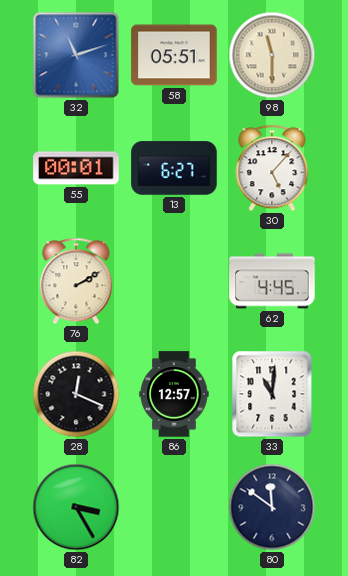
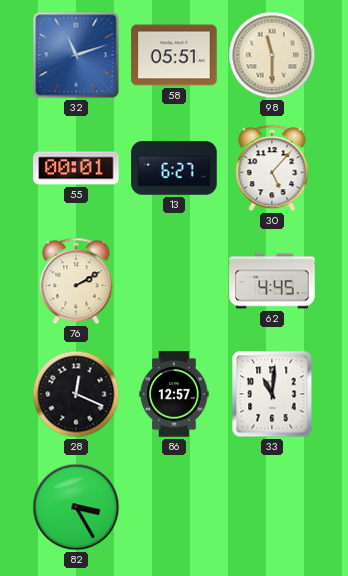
80: 11:51 -> none
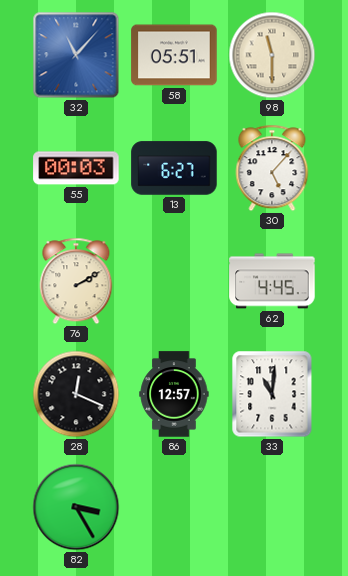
32: 11:12 -> 11:07
55: 00:01 -> 00:03
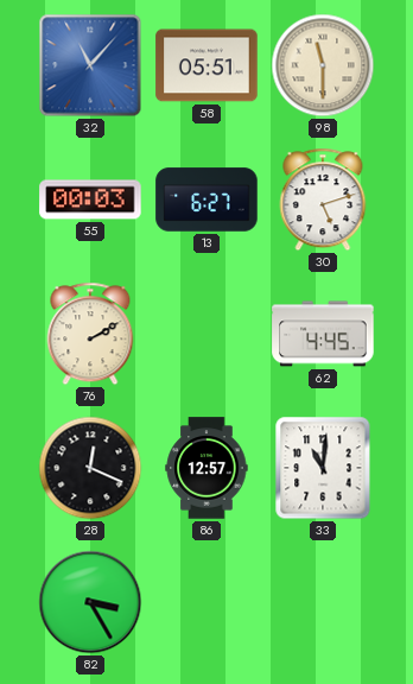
30: 5:07 -> 5:12
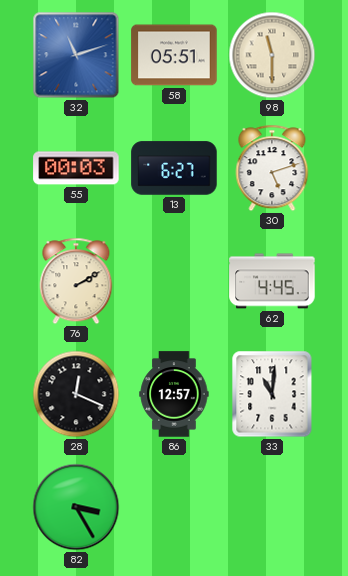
32: 11:07 -> 11:12
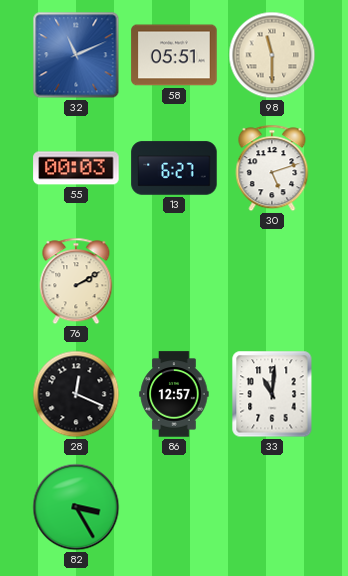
32: 11:12 -> 11:11
62: 4:45 -> none
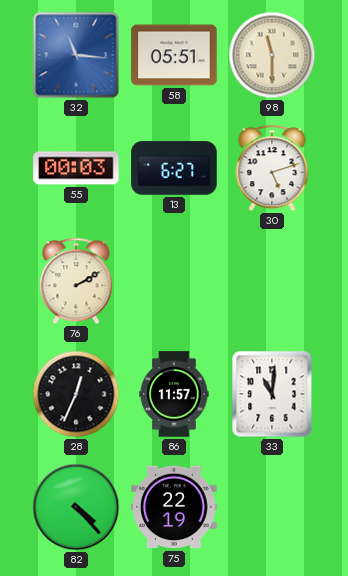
32: 11:11 -> 11:16
28: 12:19 -> 12:34
86: 12:57 -> 11:57
82: 3:25 -> 4:23
75: none -> 22:19
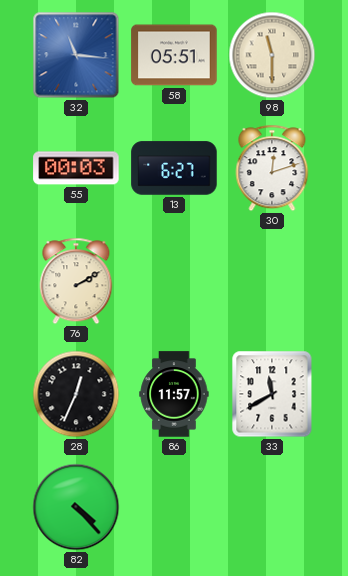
30: 5:12 -> 12:12
33: 11:01 -> 11:40
75: 22:19 -> none
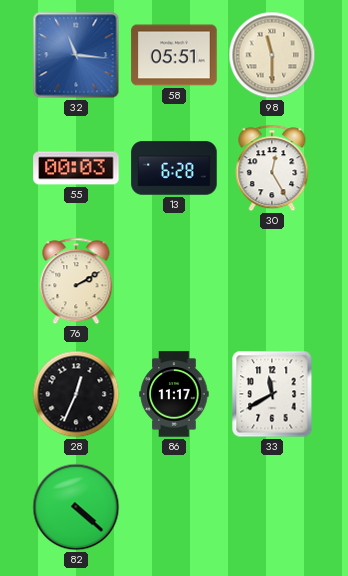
13: 6:27 -> 6:28
30: 12:12 -> 12:25
86: 11:57 -> 11:17
82: 4:23 -> 4:22
